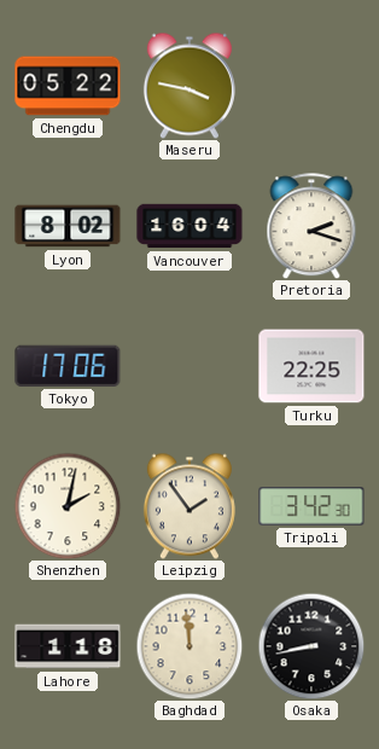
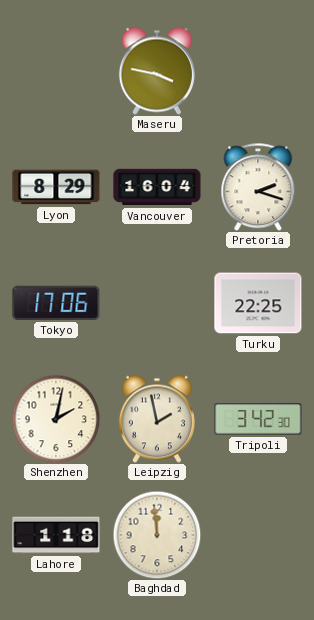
Chengdu: 05:22 -> none
Lyon: 8:02 -> 8:29
Leipzig: 1:54 -> 1:58
Osaka: 8:43 -> none
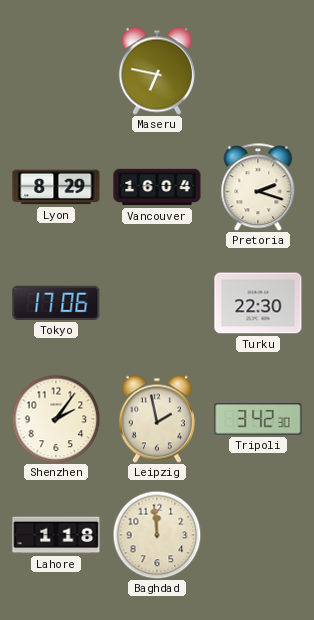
Maseru: 3:47 -> 6:47
Turku: 22:25 -> 22:30
Shenzhen: 2:02 -> 2:06
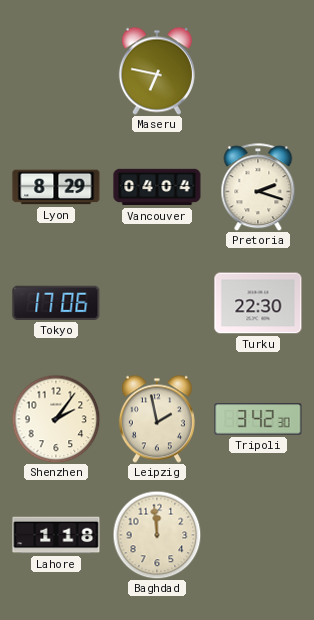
Vancouver: 16:04 -> 04:04
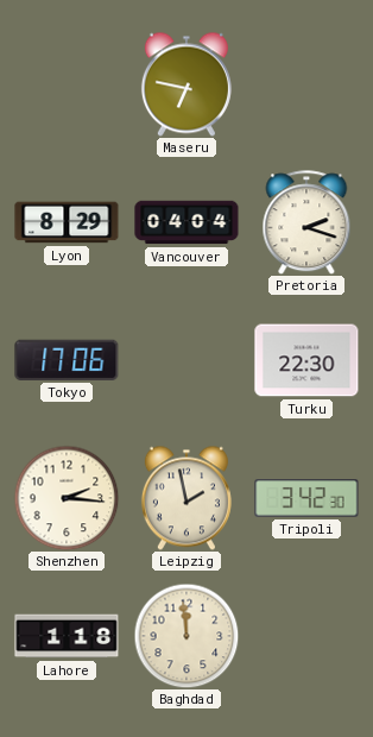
Shenzhen: 2:06 -> 2:16
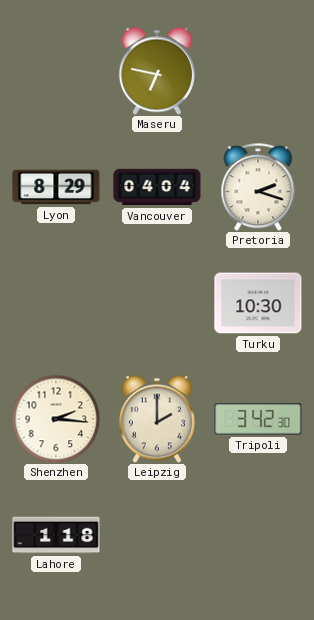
Tokyo: 17:06 -> none
Turku: 22:30 -> 10:30
Leipzig: 1:58 -> 2:00
Baghdad: 11:59 -> none
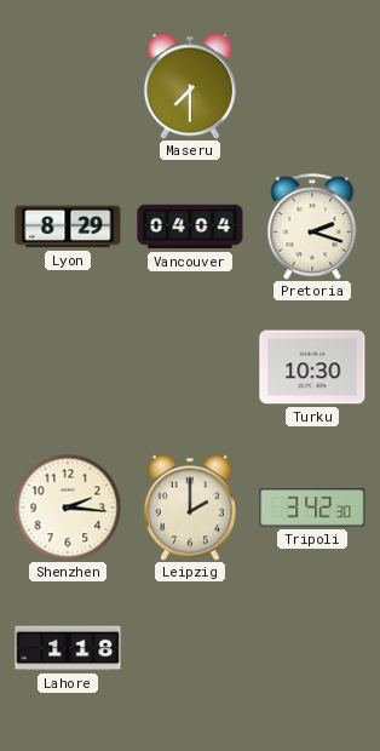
Maseru: 6:47 -> 7:30
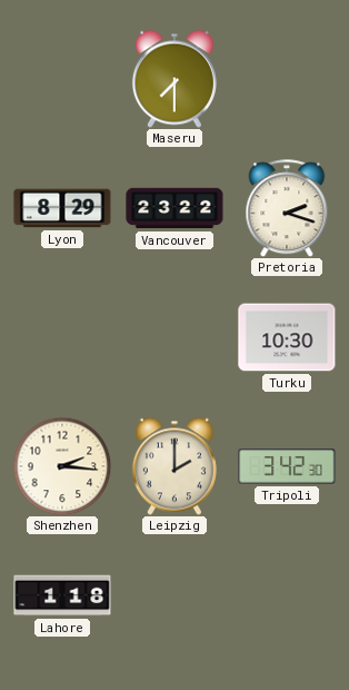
Vancouver: 04:04 -> 23:22
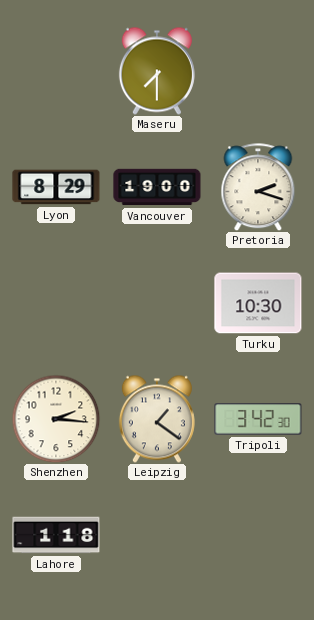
Vancouver: 23:22 -> 19:00
Leipzig: 2:00 -> 1:21
